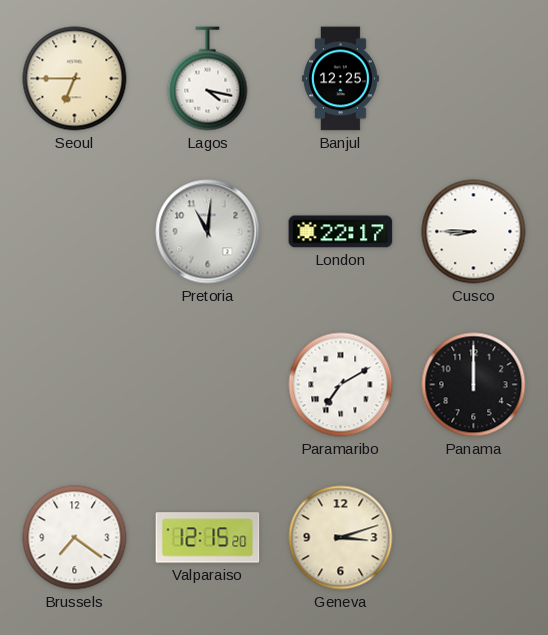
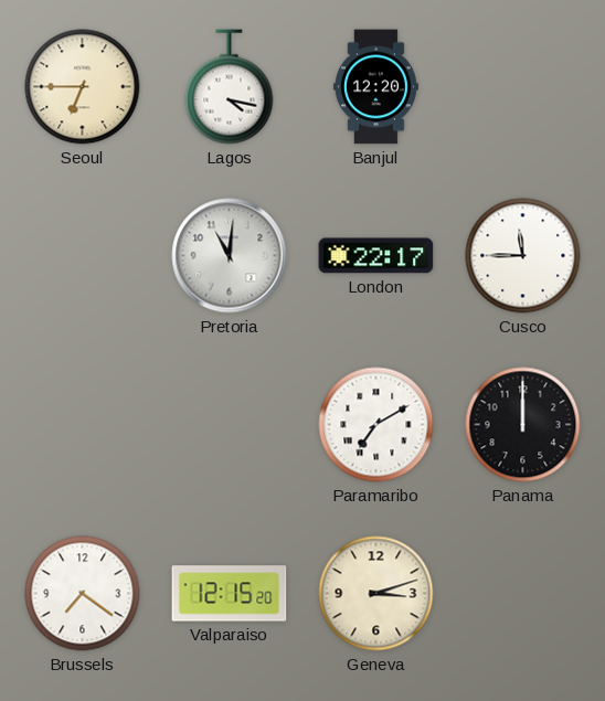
Banjul: 12:25 -> 12:20
Cusco: 8:45 -> 11:45
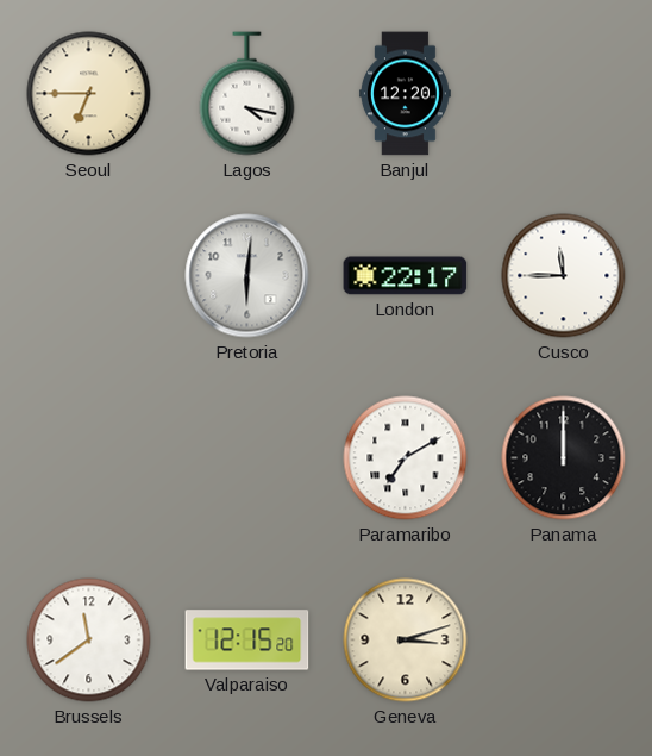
Pretoria: 11:01 -> 6:01
Brussels: 7:21 -> 11:39
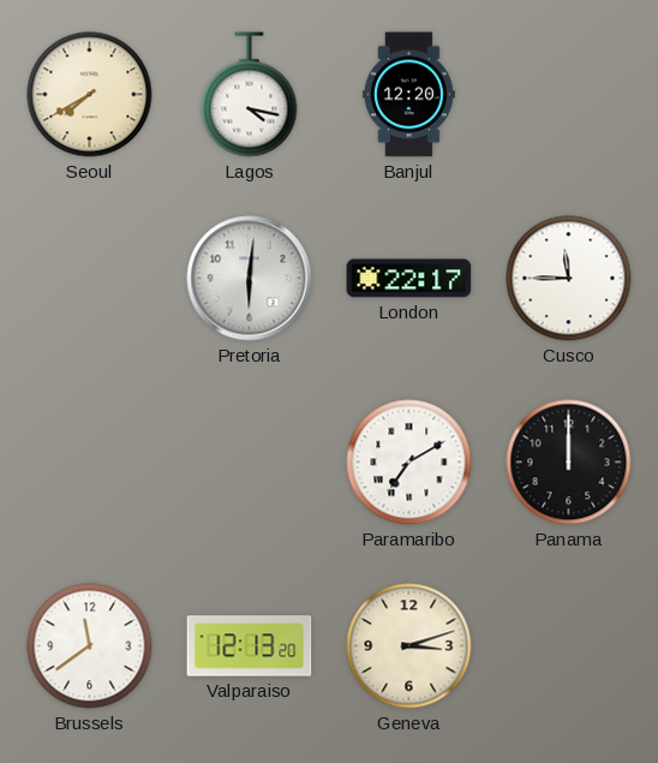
Seoul: 6:45 -> 7:40
Valparaiso: 12:15 -> 12:13
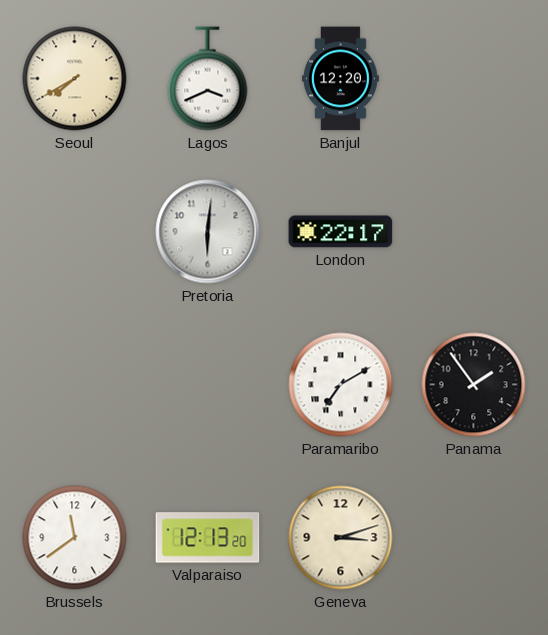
Lagos: 4:17 -> 3:41
Cusco: 11:45 -> none
Panama: 12:00 -> 1:54
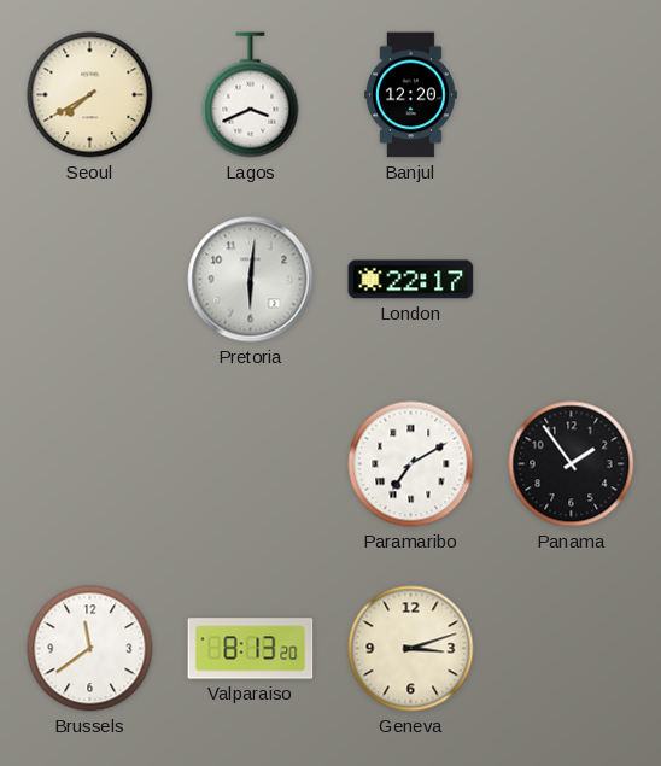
Valparaiso: 12:13 -> 8:13
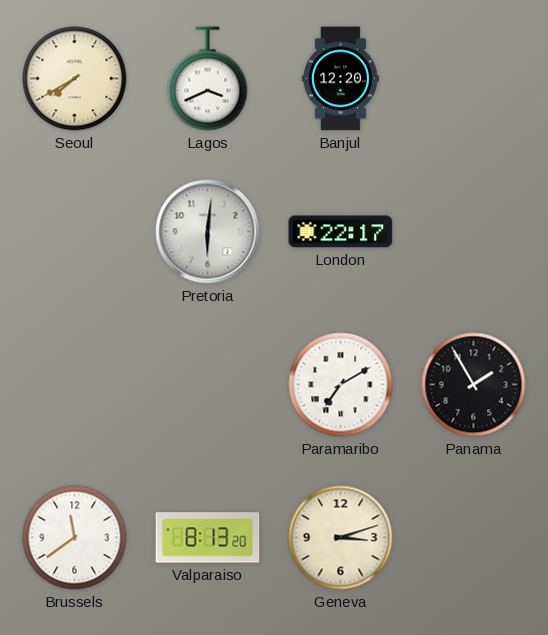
Panama: 1:54 -> 1:55
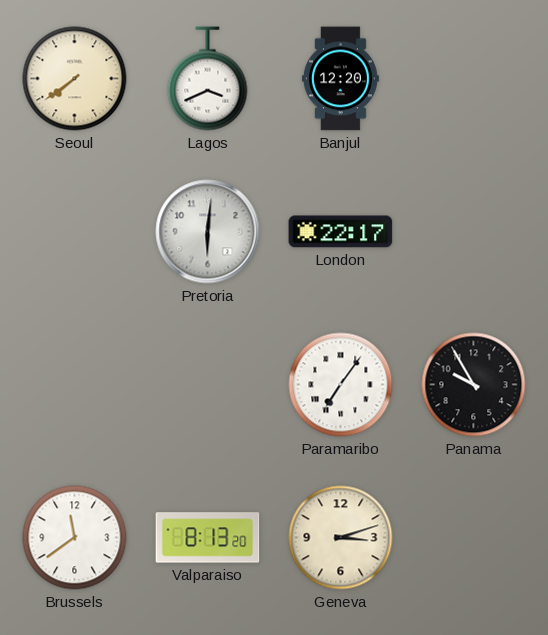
Seoul: 7:40 -> 7:39
Paramaribo: 7:10 -> 7:06
Panama: 1:55 -> 9:55
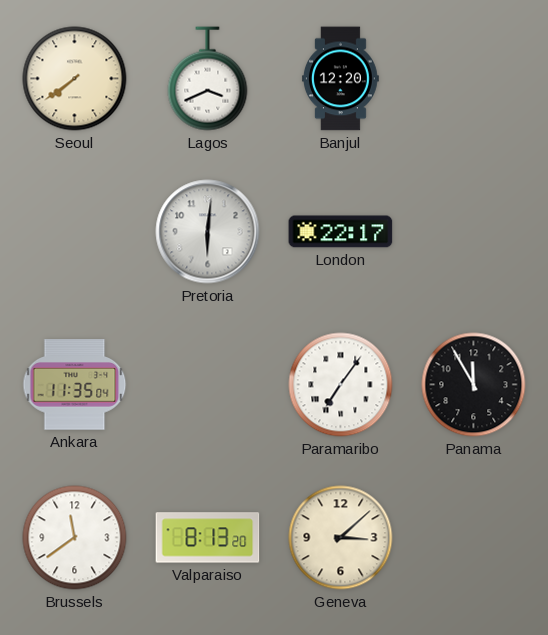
Ankara: none -> 11:35
Panama: 9:55 -> 11:55
Geneva: 3:12 -> 3:08
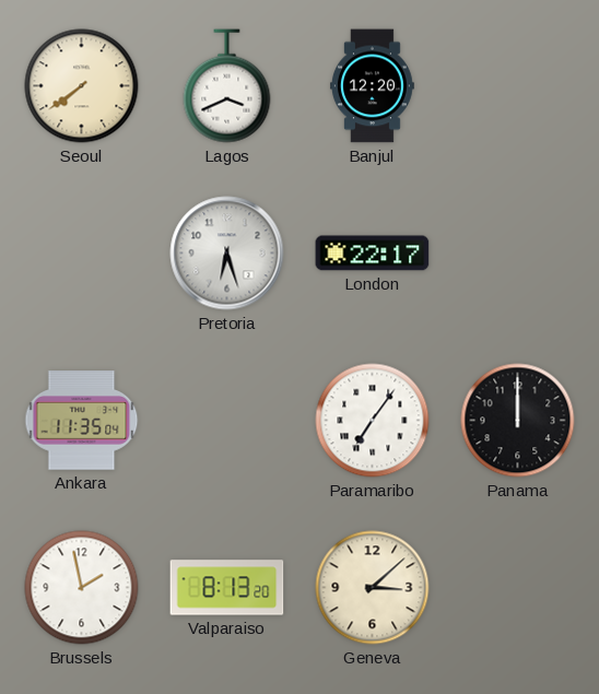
Pretoria: 6:01 -> 6:27
Panama: 11:55 -> 12:00
Brussels: 11:39 -> 1:58
